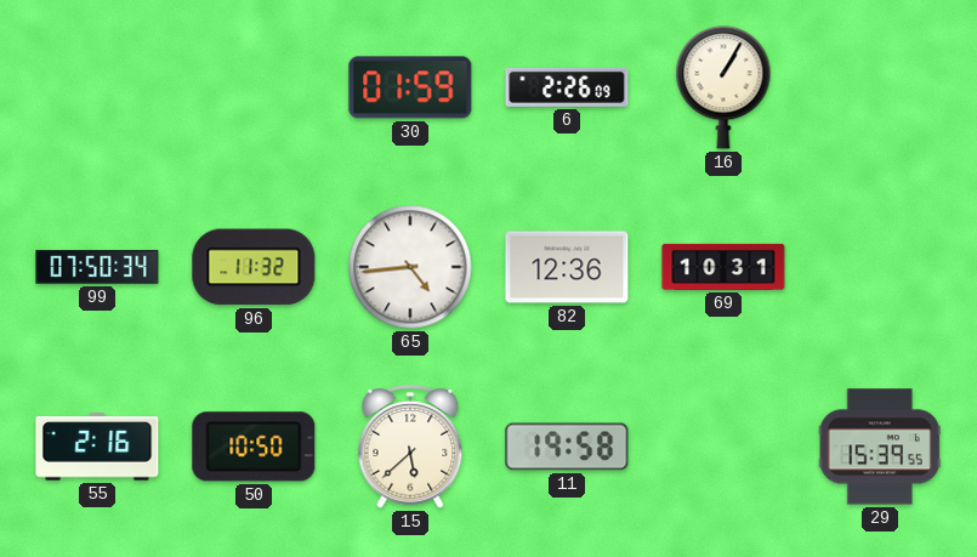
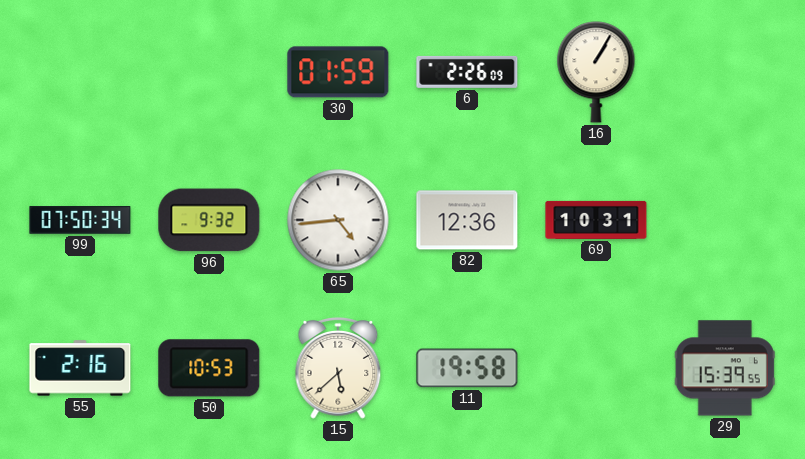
96: 11:32 -> 9:32
50: 10:50 -> 10:53
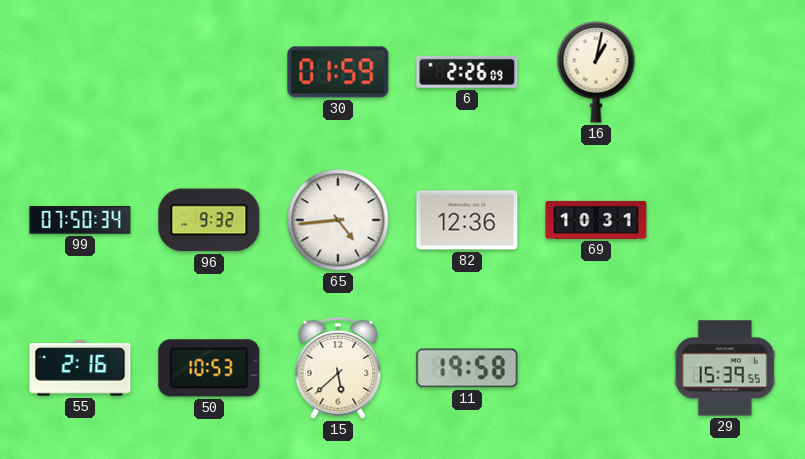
16: 1:05 -> 1:02
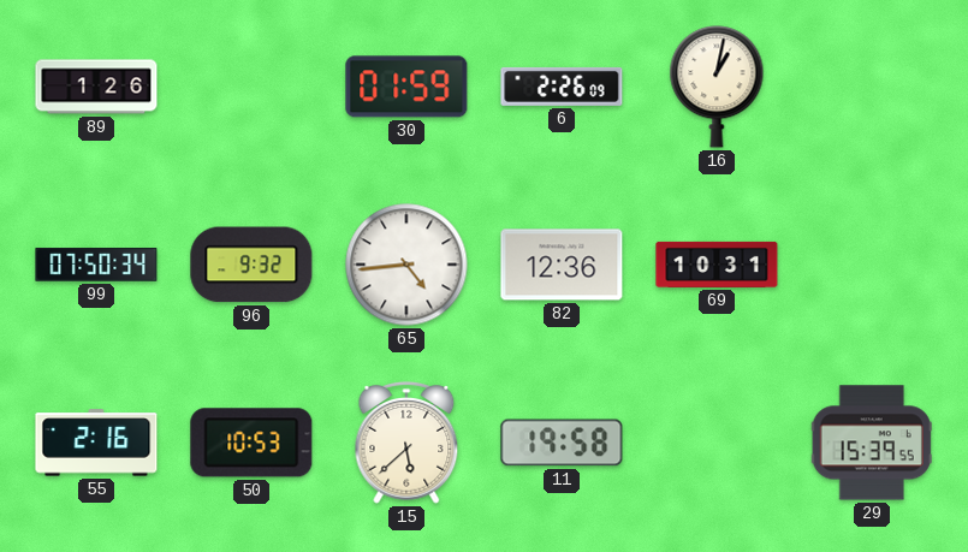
89: none -> 1:26
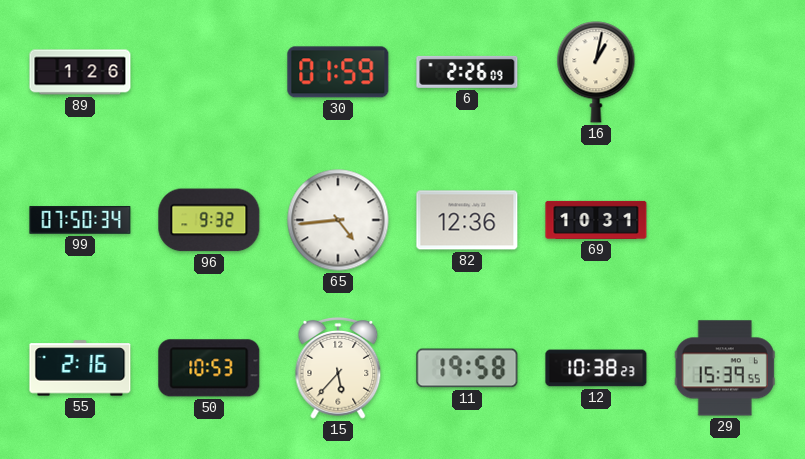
15: 5:38 -> 5:37
12: none -> 10:38
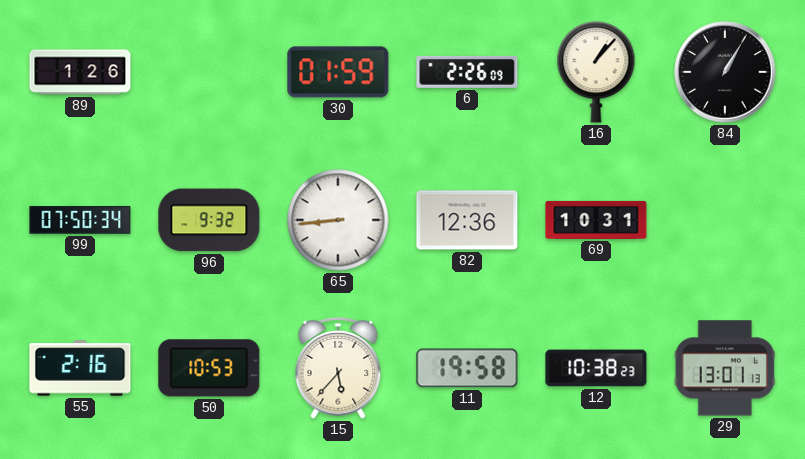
16: 1:02 -> 1:07
84: none -> 1:05
65: 4:44 -> 8:44
29: 15:39 -> 13:01
